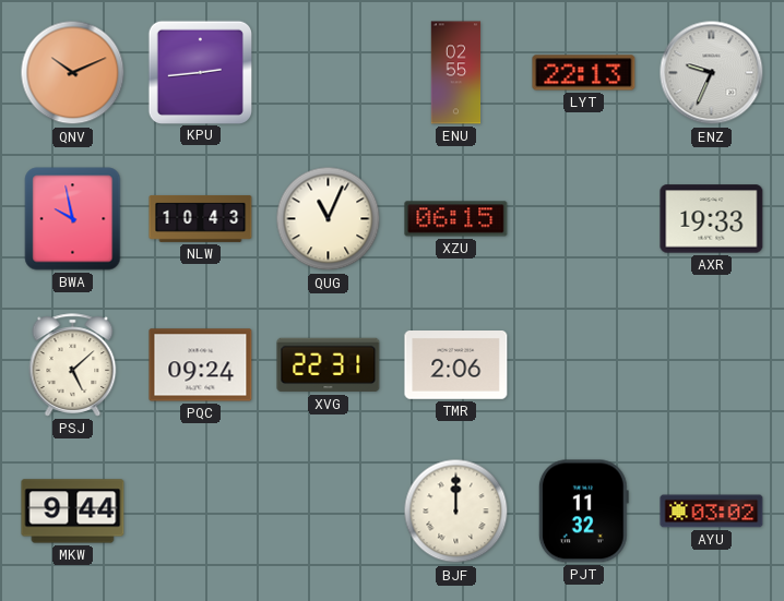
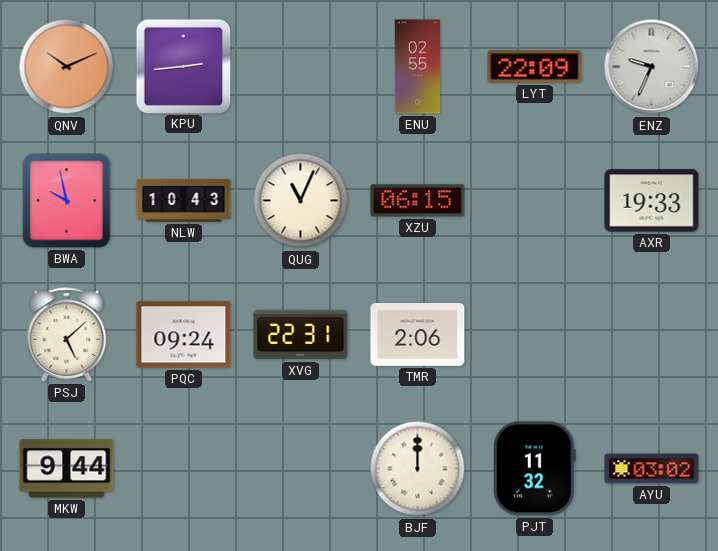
LYT: 22:13 -> 22:09
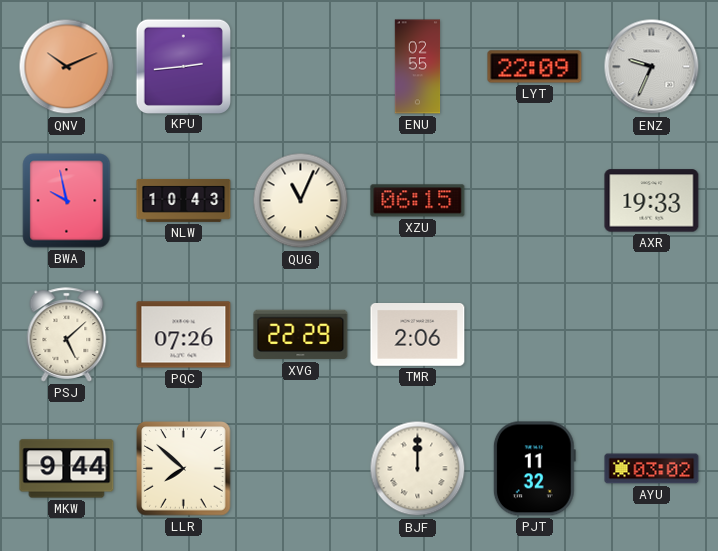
PQC: 09:24 -> 07:26
XVG: 22:31 -> 22:29
LLR: none -> 7:52
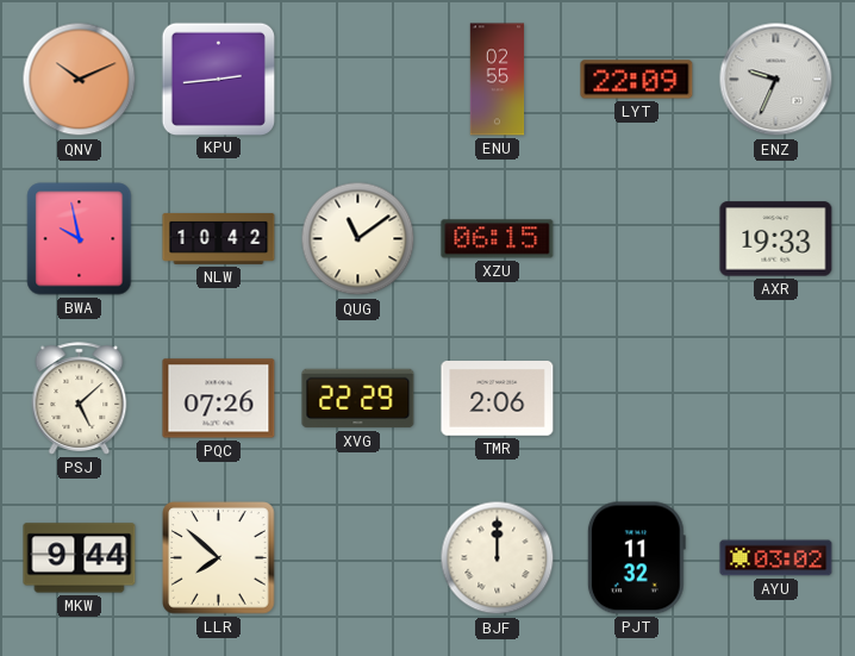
NLW: 10:43 -> 10:42
QUG: 11:04 -> 11:09
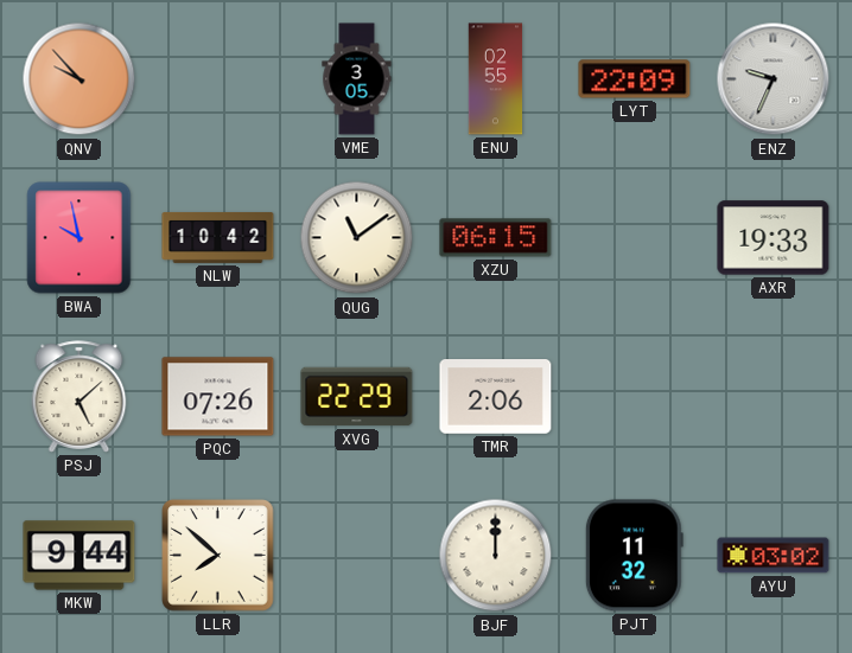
QNV: 10:11 -> 9:53
KPU: 2:44 -> none
VME: none -> 3:05
